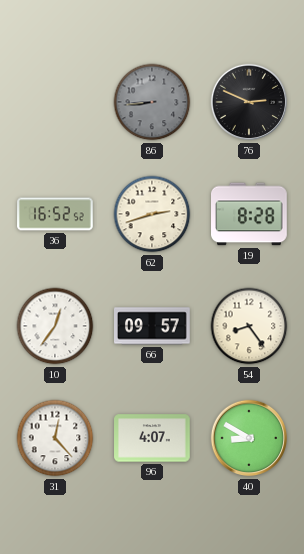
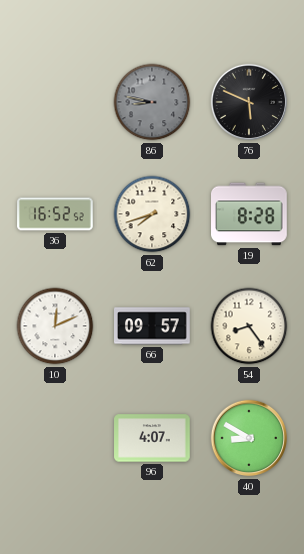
86: 8:44 -> 8:47
76: 2:49 -> 5:49
62: 2:42 -> 7:42
10: 12:36 -> 12:11
31: 12:23 -> none
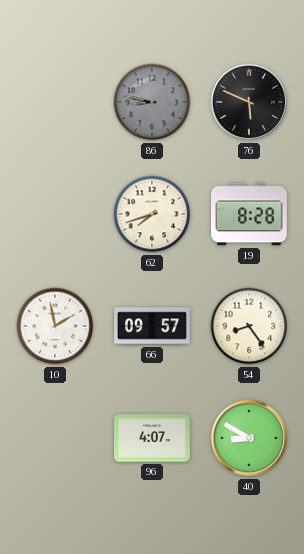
36: 16:52 -> none
10: 12:11 -> 1:58
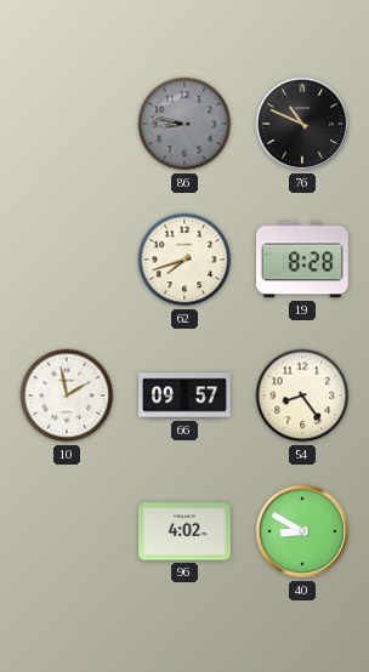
76: 5:49 -> 10:49
96: 4:07 -> 4:02
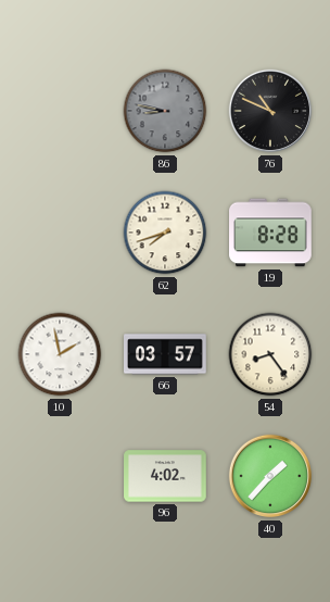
66: 09:57 -> 03:57
40: 8:50 -> 1:37
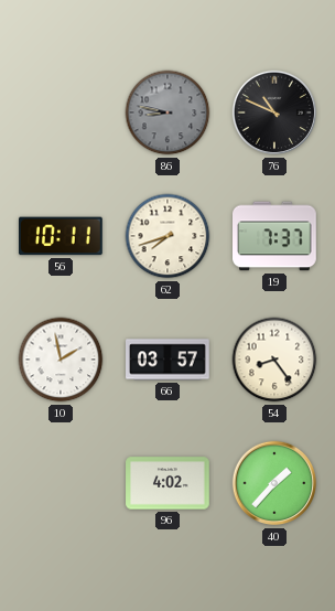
56: none -> 10:11
19: 8:28 -> 7:37
